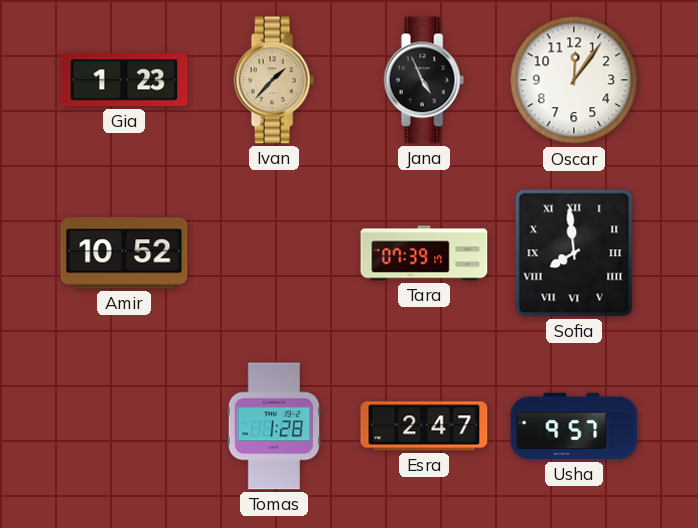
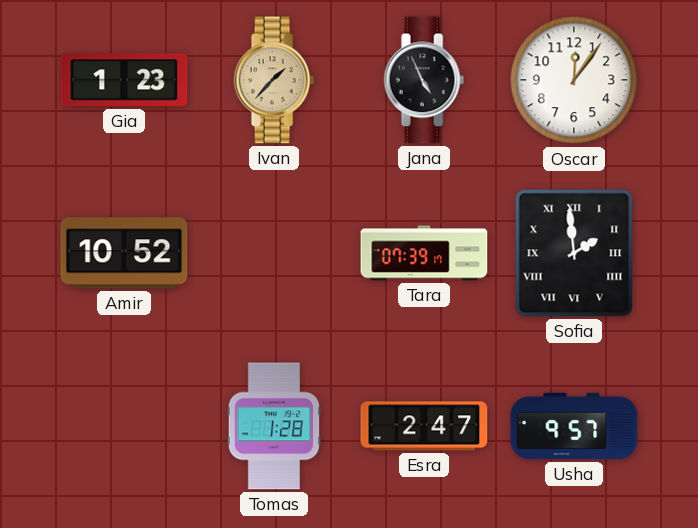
Sofia: 7:59 -> 1:59
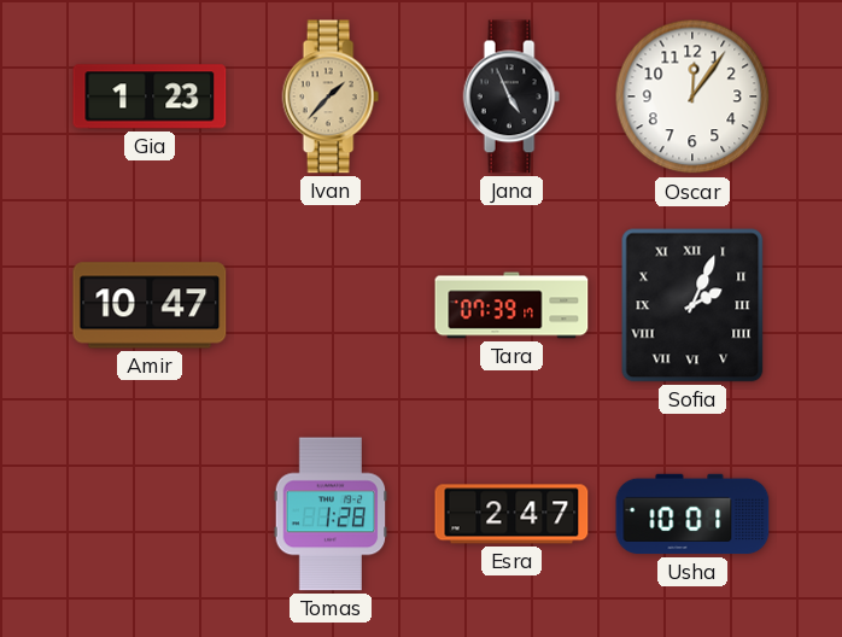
Amir: 10:52 -> 10:47
Sofia: 1:59 -> 2:04
Usha: 9:57 -> 10:01
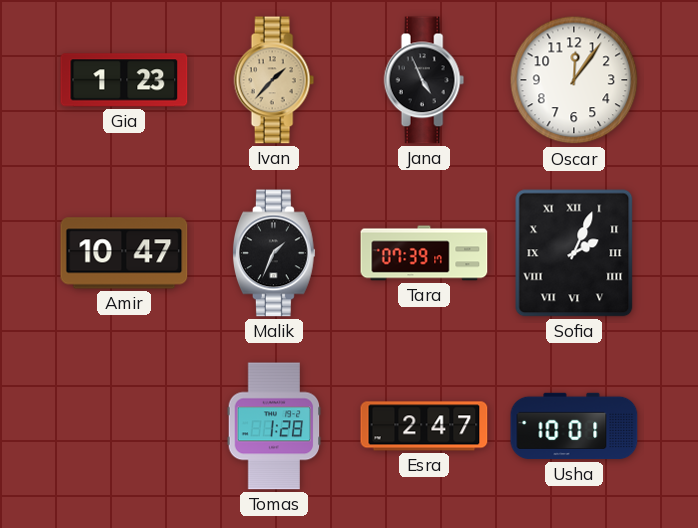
Malik: none -> 1:34
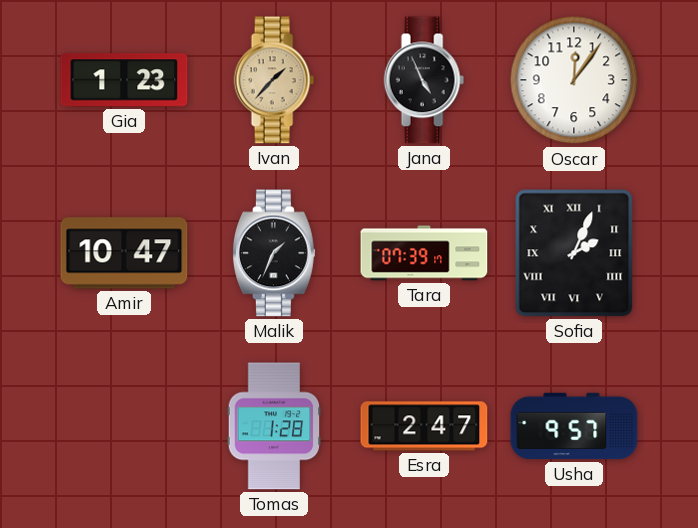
Usha: 10:01 -> 9:57
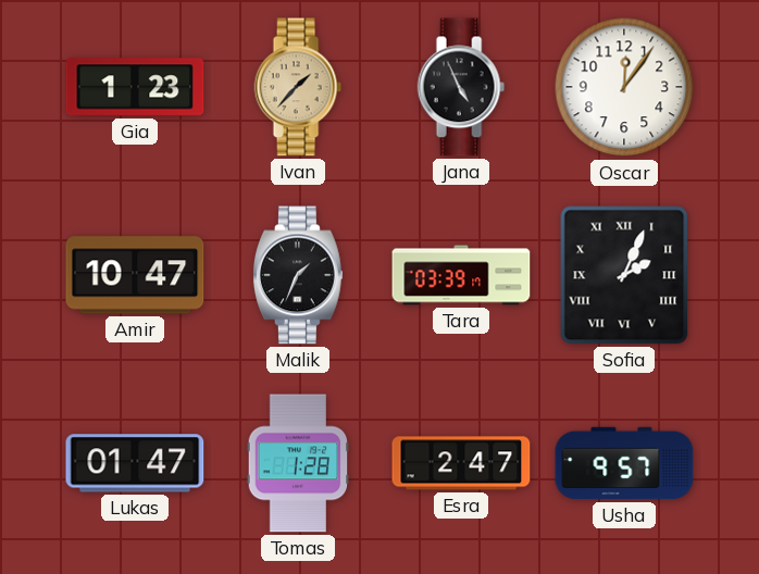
Tara: 07:39 -> 03:39
Lukas: none -> 01:47
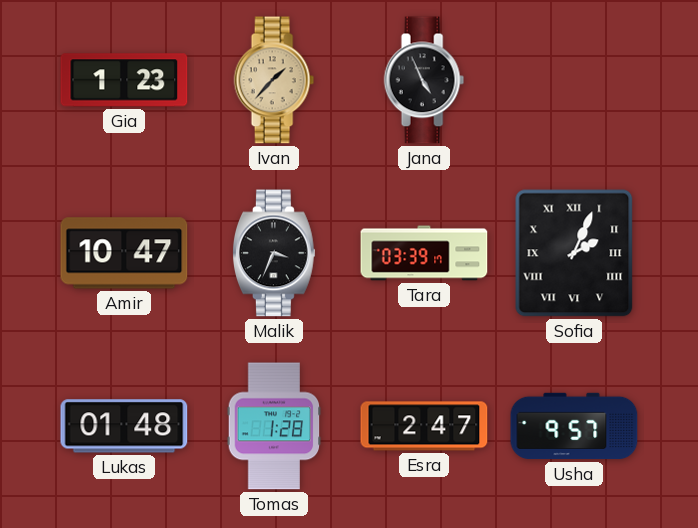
Oscar: 12:06 -> none
Malik: 1:34 -> 3:34
Lukas: 01:47 -> 01:48
